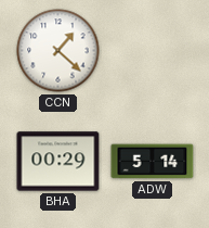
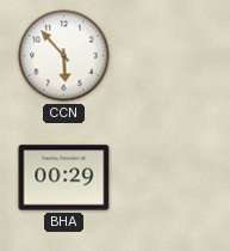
CCN: 1:22 -> 5:53
ADW: 5:14 -> none
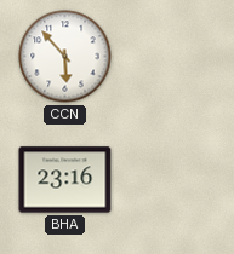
BHA: 00:29 -> 23:16
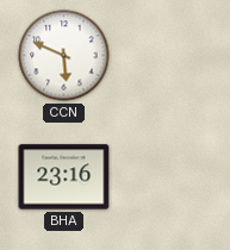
CCN: 5:53 -> 5:49
